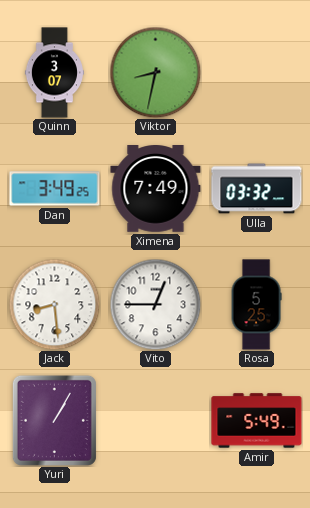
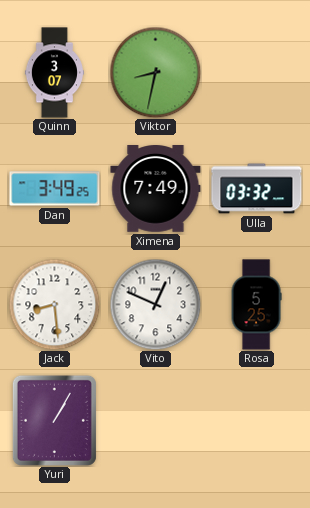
Vito: 12:45 -> 12:49
Amir: 5:49 -> none
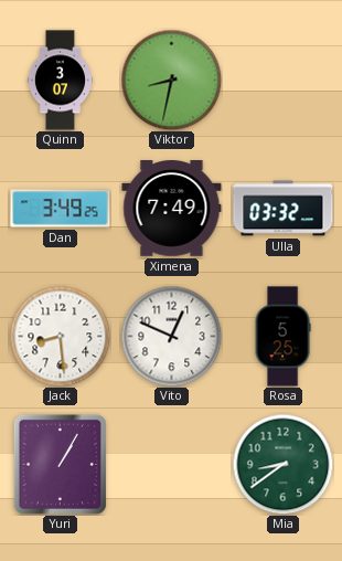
Mia: none -> 8:39
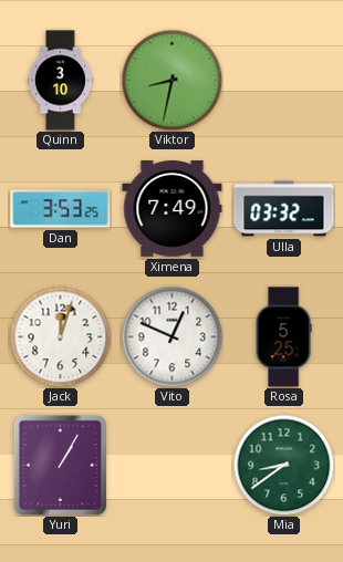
Quinn: 3:07 -> 3:10
Dan: 3:49 -> 3:53
Jack: 8:29 -> 12:03
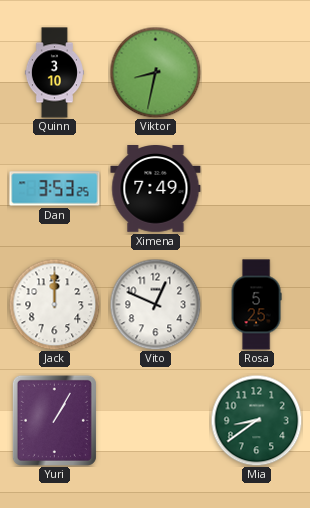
Ulla: 03:32 -> none
Jack: 12:03 -> 12:00
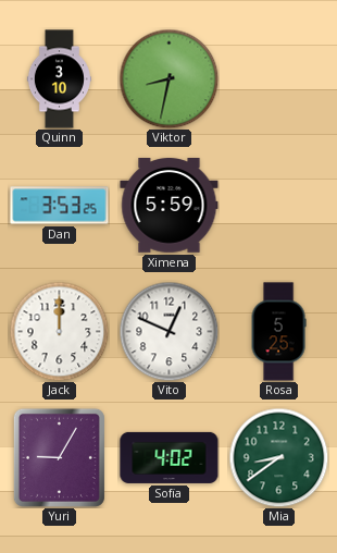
Ximena: 7:49 -> 5:59
Yuri: 1:05 -> 9:05
Sofia: none -> 4:02
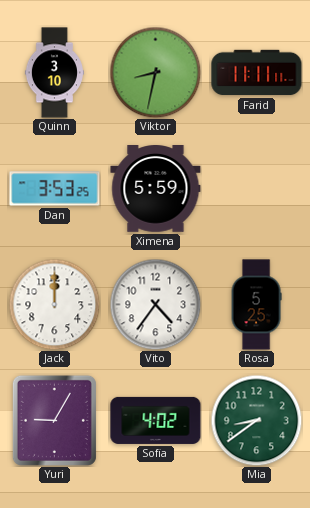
Farid: none -> 11:11
Vito: 12:49 -> 4:36
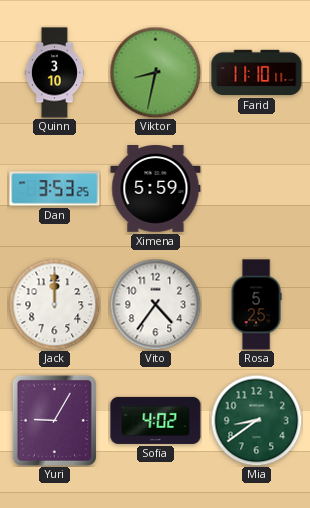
Farid: 11:11 -> 11:10
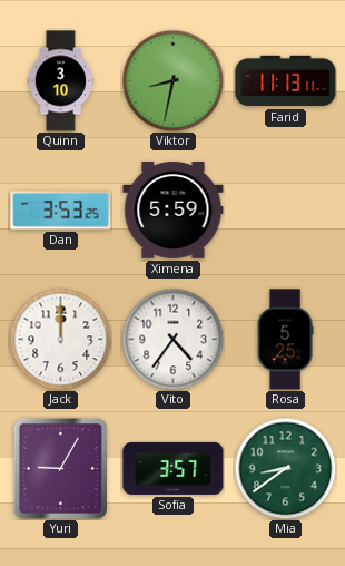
Farid: 11:10 -> 11:13
Sofia: 4:02 -> 3:57
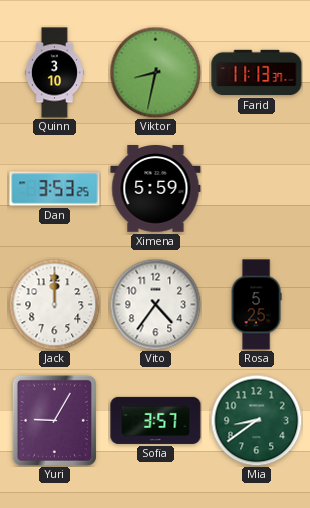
Farid: 11:13:11 -> 11:13:37
